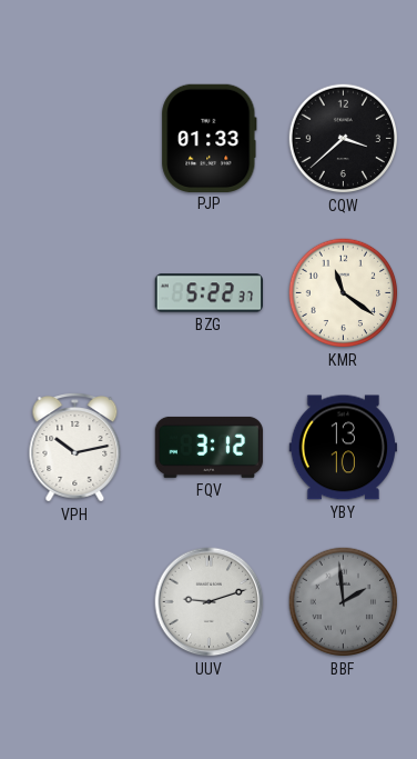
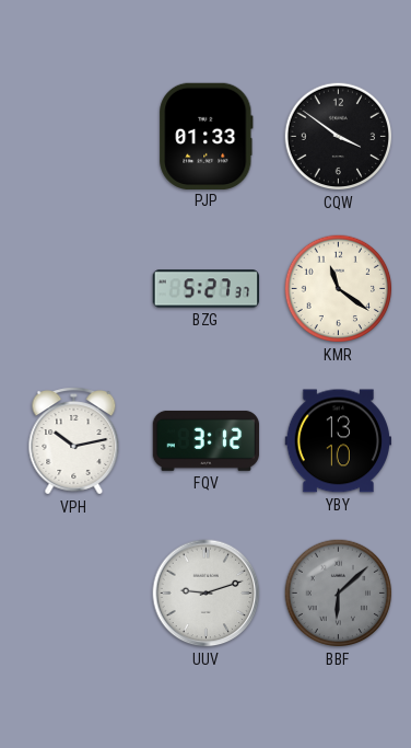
CQW: 3:38 -> 3:51
BZG: 5:22 -> 5:27
BBF: 1:59 -> 6:08
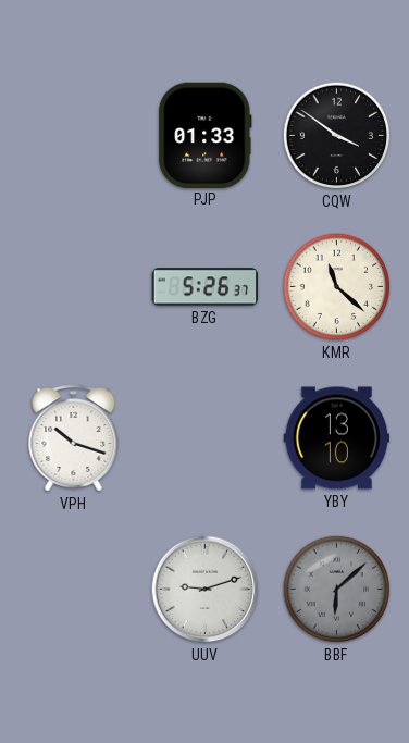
BZG: 5:27 -> 5:26
KMR: 11:21 -> 11:22
VPH: 10:13 -> 10:18
FQV: 3:12 -> none
